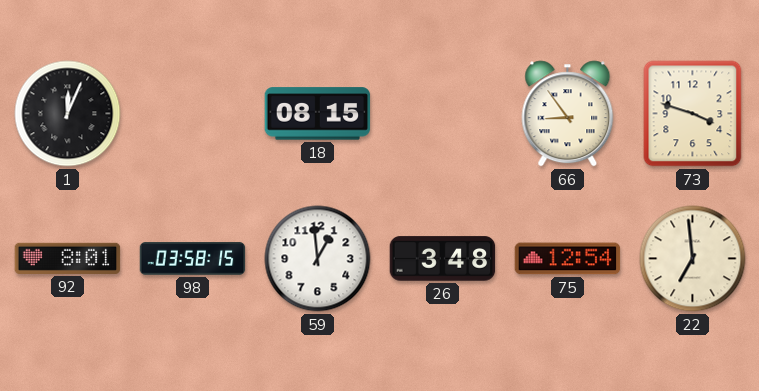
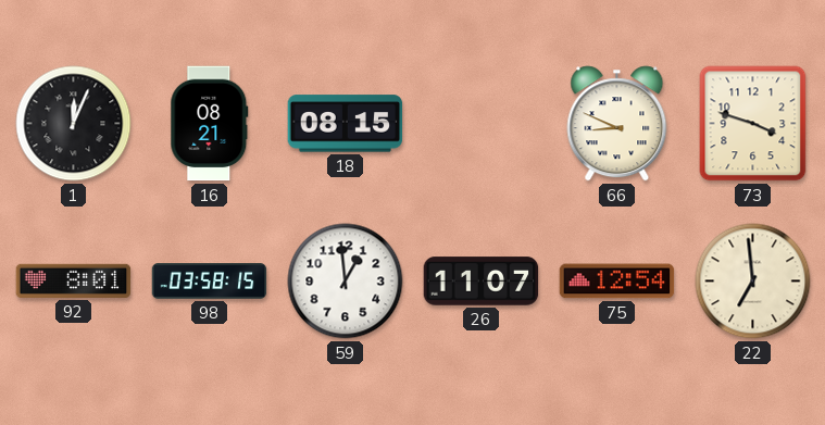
16: none -> 08:21
66: 8:54 -> 8:49
26: 3:48 -> 11:07
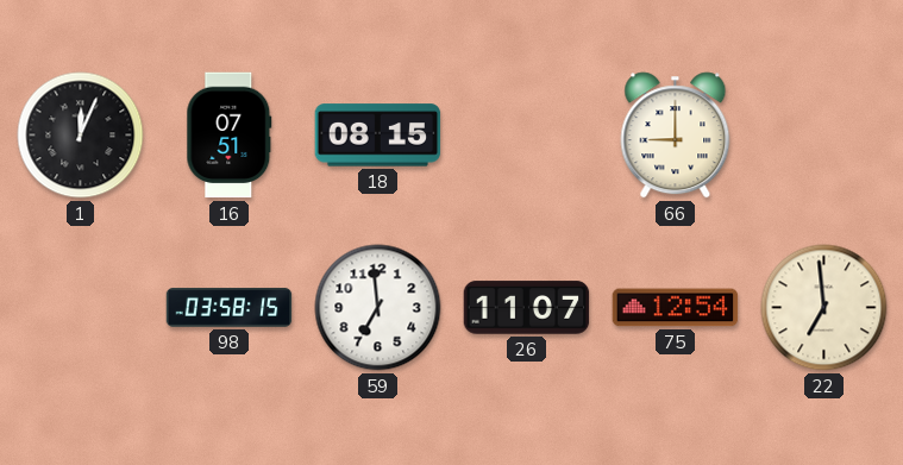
16: 08:21 -> 07:51
66: 8:49 -> 9:00
73: 3:48 -> none
92: 8:01 -> none
59: 12:59 -> 6:59
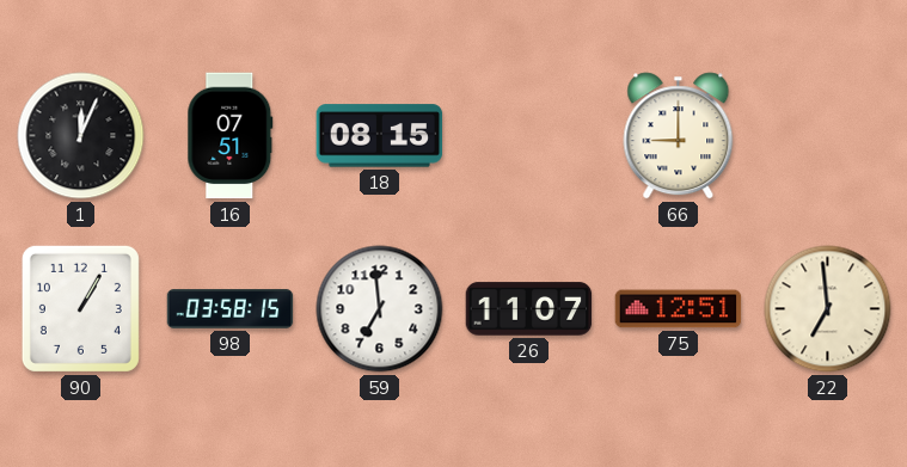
90: none -> 1:05
75: 12:54 -> 12:51
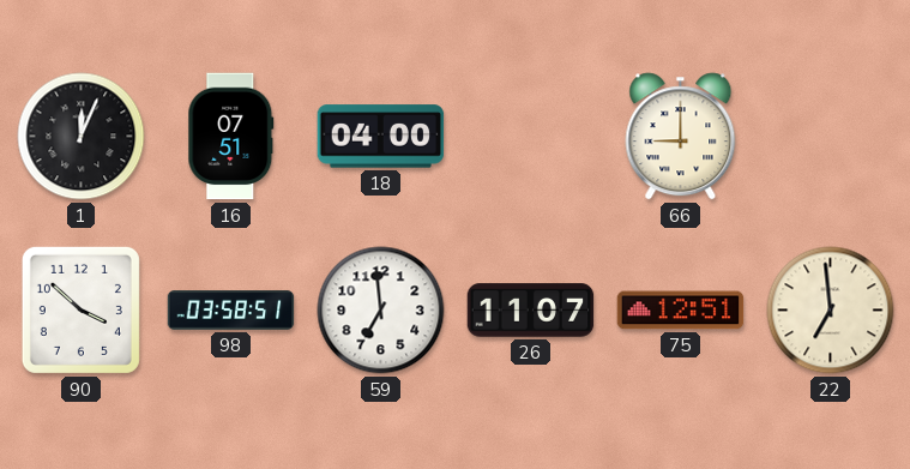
18: 08:15 -> 04:00
90: 1:05 -> 3:52
98: 03:58:15 -> 03:58:51
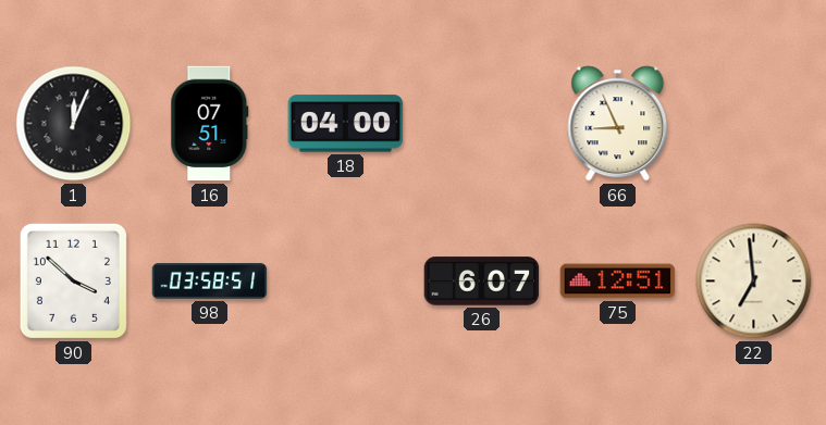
66: 9:00 -> 8:56
59: 6:59 -> none
26: 11:07 -> 6:07
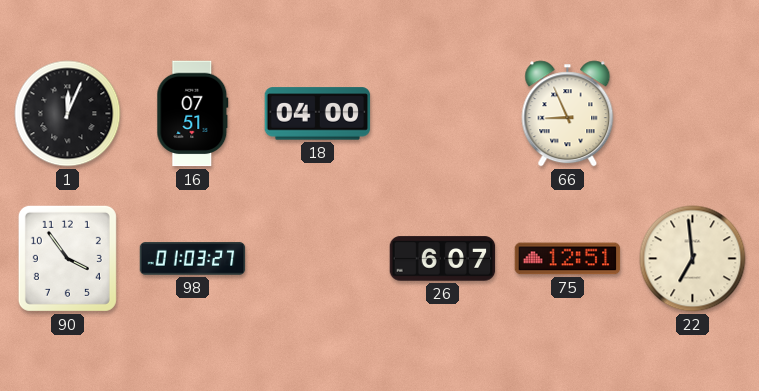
90: 3:52 -> 3:54
98: 03:58 -> 01:03
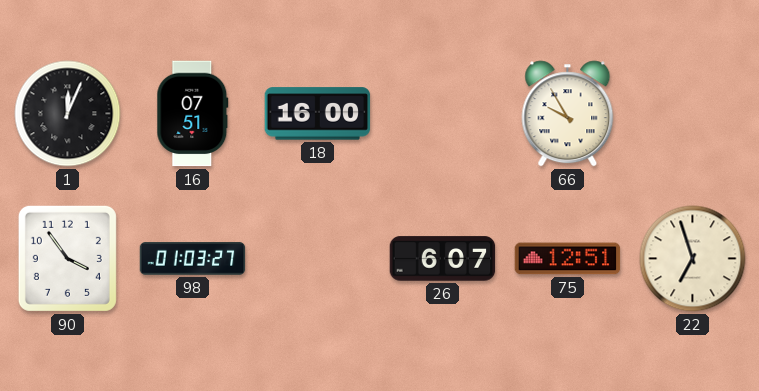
18: 04:00 -> 16:00
66: 8:56 -> 9:55
22: 6:59 -> 6:57
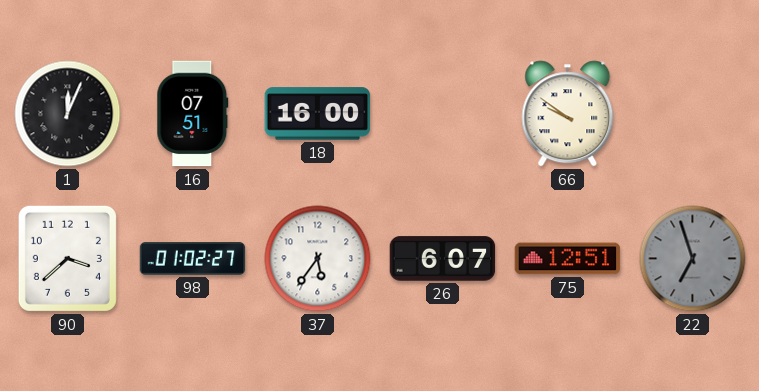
66: 9:55 -> 9:51
90: 3:54 -> 3:38
98: 01:03 -> 01:02
37: none -> 5:36
22 dial: cream -> grey
